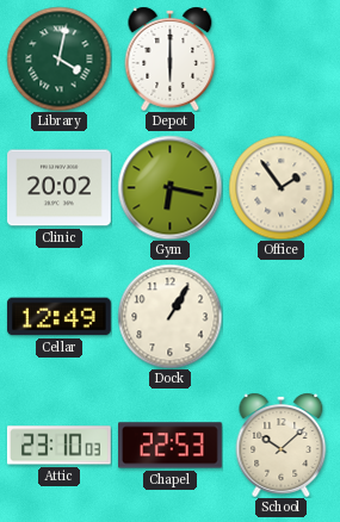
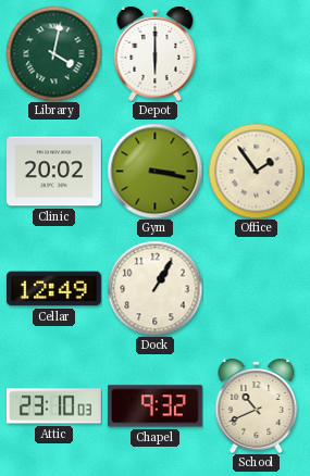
Gym: 6:17 -> 3:17
Chapel: 22:53 -> 9:32
School: 10:08 -> 10:41
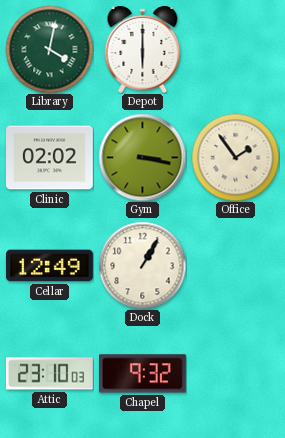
Clinic: 20:02 -> 02:02
School: 10:41 -> none
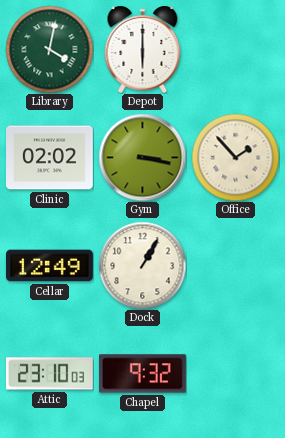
Office: 1:54 -> 1:53
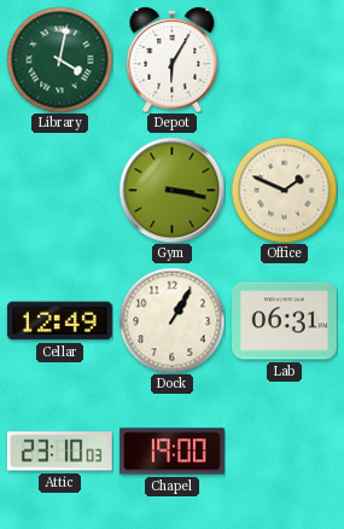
Depot: 6:00 -> 6:05
Clinic: 02:02 -> none
Office: 1:53 -> 1:49
Lab: none -> 06:31
Chapel: 9:32 -> 19:00
